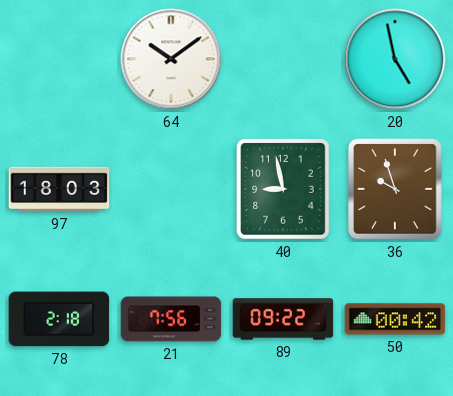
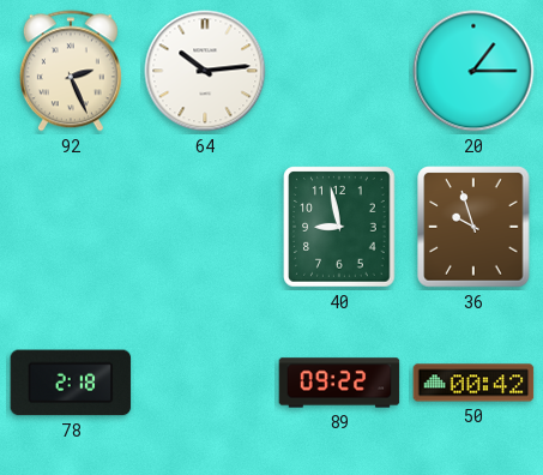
92: none -> 2:26
64: 10:09 -> 10:14
20: 4:58 -> 1:15
97: 18:03 -> none
21: 7:56 -> none
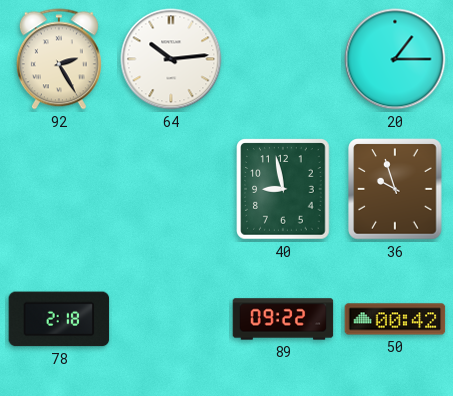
92: 2:26 -> 2:25
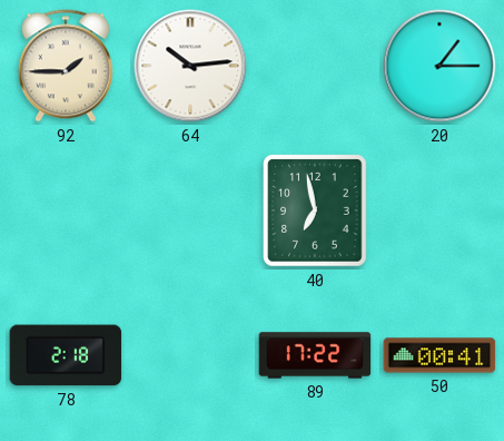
92: 2:25 -> 1:45
40: 8:58 -> 6:58
36: 9:57 -> none
89: 09:22 -> 17:22
50: 00:42 -> 00:41
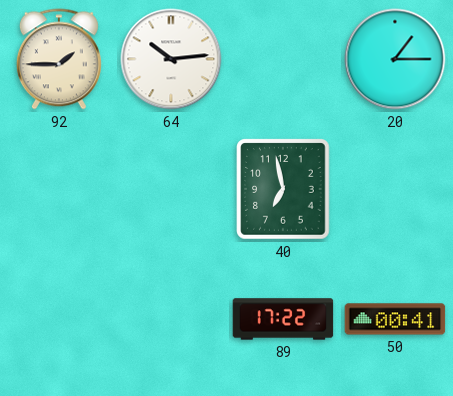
78: 2:18 -> none
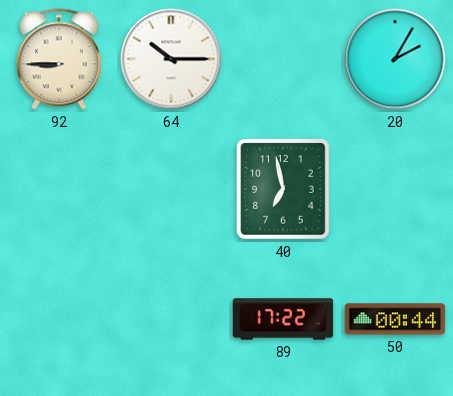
92: 1:45 -> 8:45
64: 10:14 -> 10:15
20: 1:15 -> 2:05
50: 00:41 -> 00:44
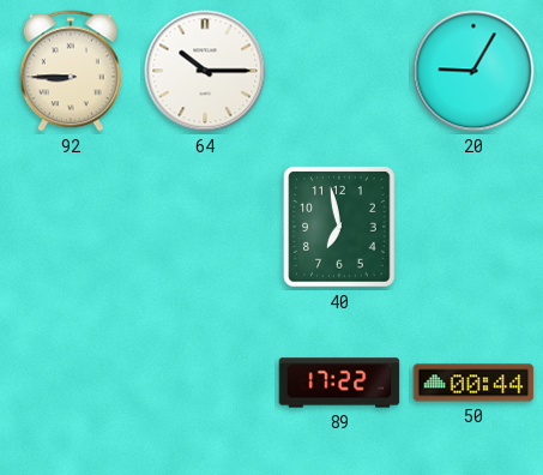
20: 2:05 -> 9:05
